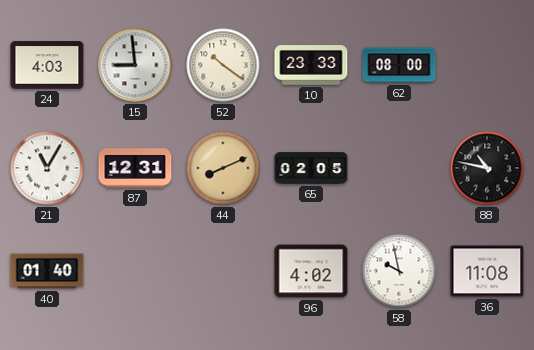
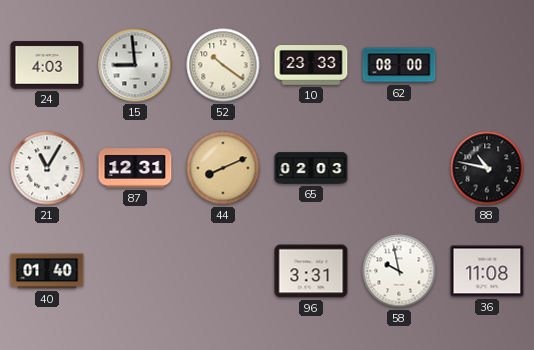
65: 02:05 -> 02:03
96: 4:02 -> 3:31
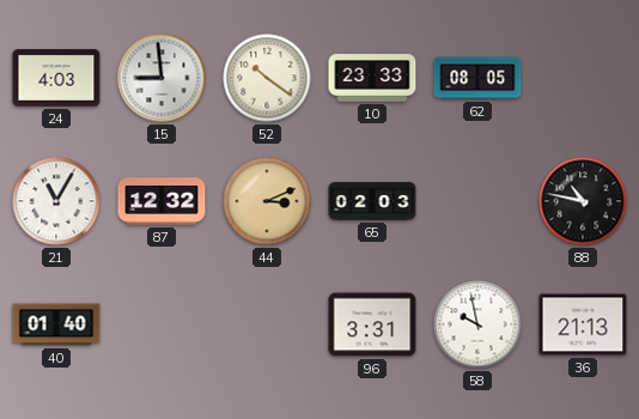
62: 08:00 -> 08:05
87: 12:31 -> 12:32
44: 8:11 -> 3:11
36: 11:08 -> 21:13
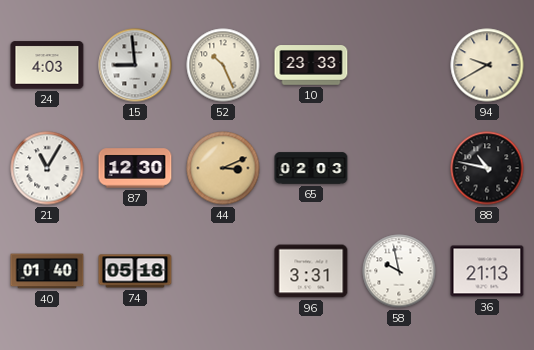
52: 10:21 -> 10:26
62: 08:05 -> none
94: none -> 9:40
87: 12:32 -> 12:30
74: none -> 05:18
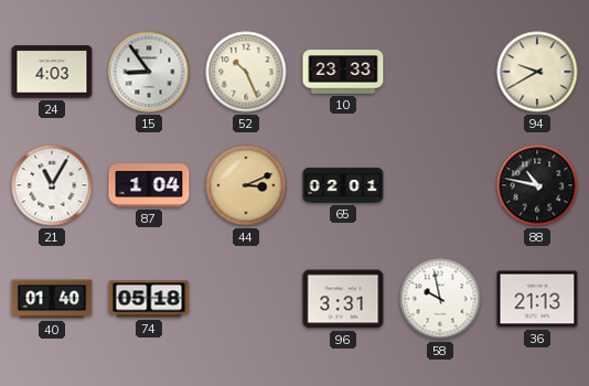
15: 8:59 -> 8:54
87: 12:30 -> 1:04
65: 02:03 -> 02:01
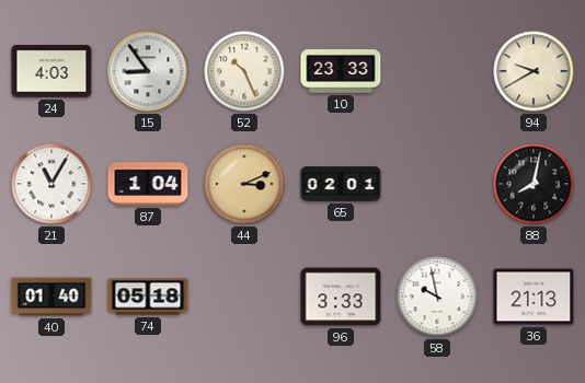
88: 10:47 -> 8:02
96: 3:31 -> 3:33
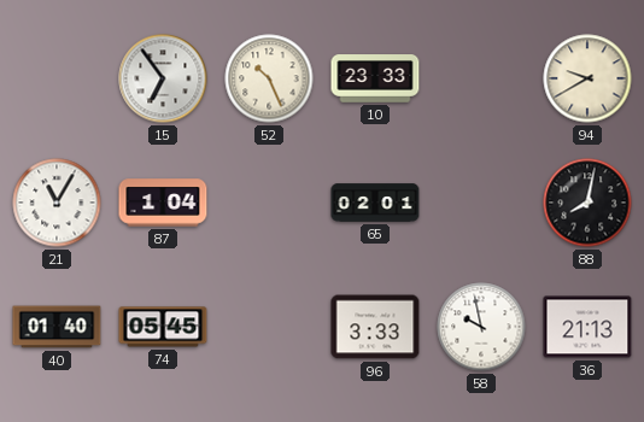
24: 4:03 -> none
15: 8:54 -> 6:54
44: 3:11 -> none
74: 05:18 -> 05:45
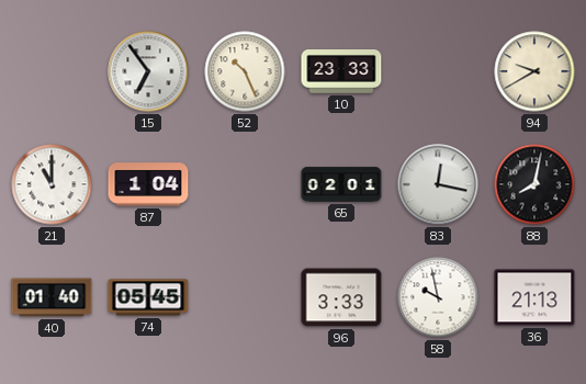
21: 11:05 -> 11:00
83: none -> 12:17
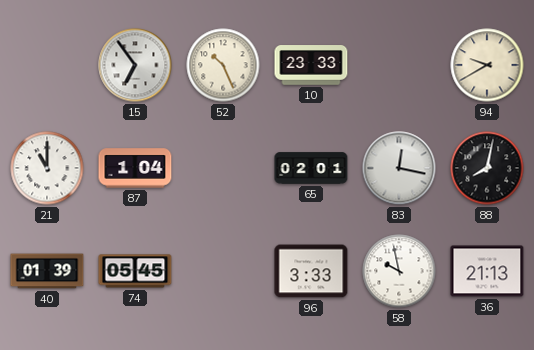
40: 01:40 -> 01:39
